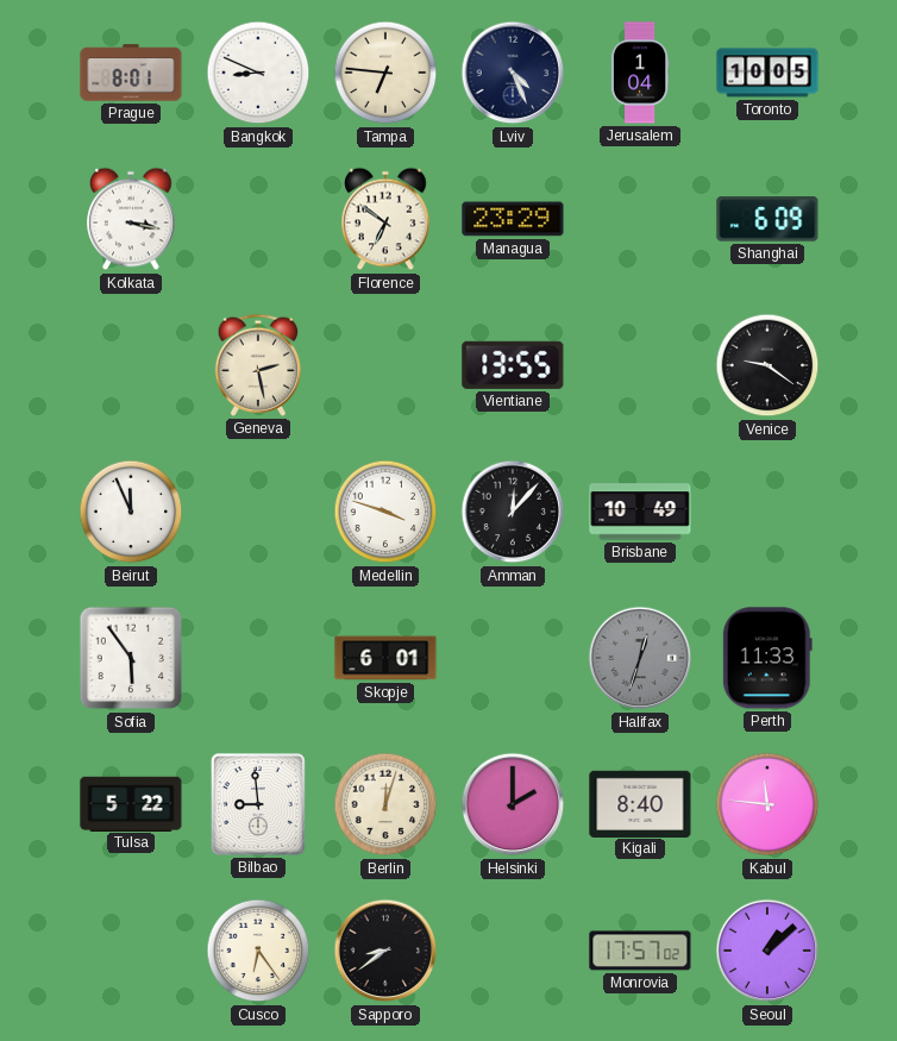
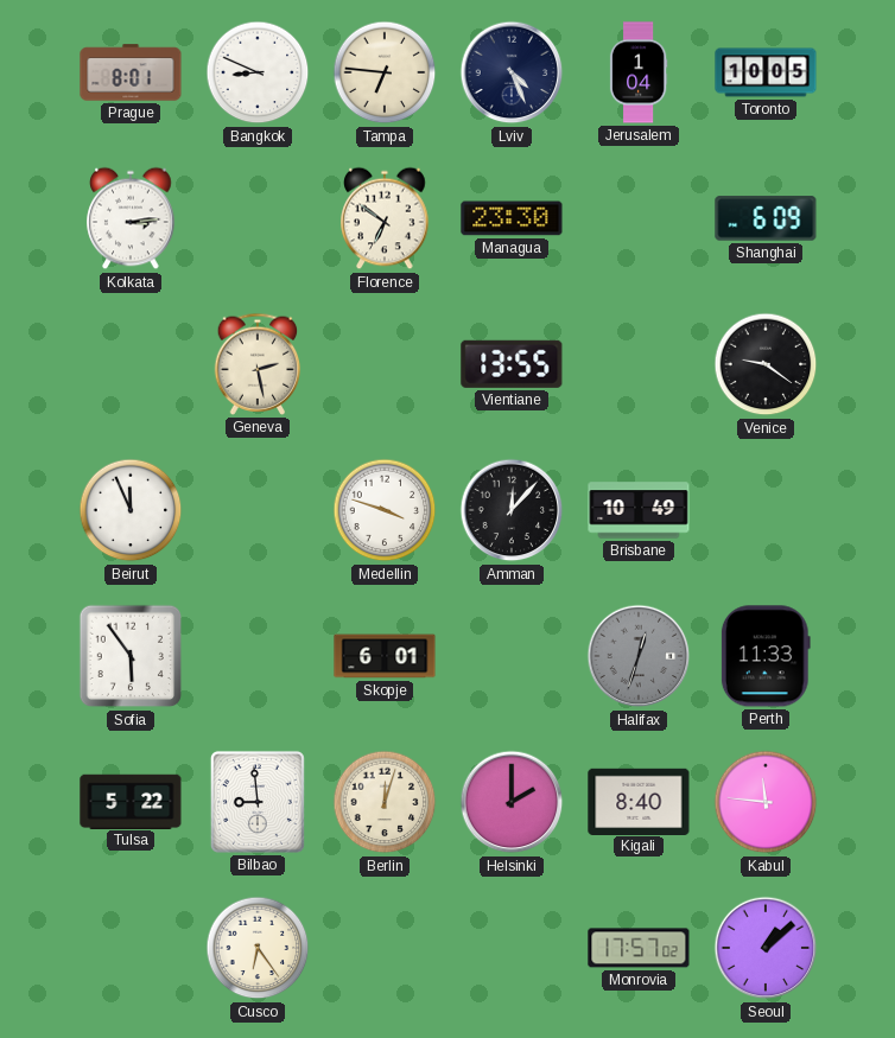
Kolkata: 3:17 -> 3:14
Managua: 23:29 -> 23:30
Sapporo: 8:39 -> none
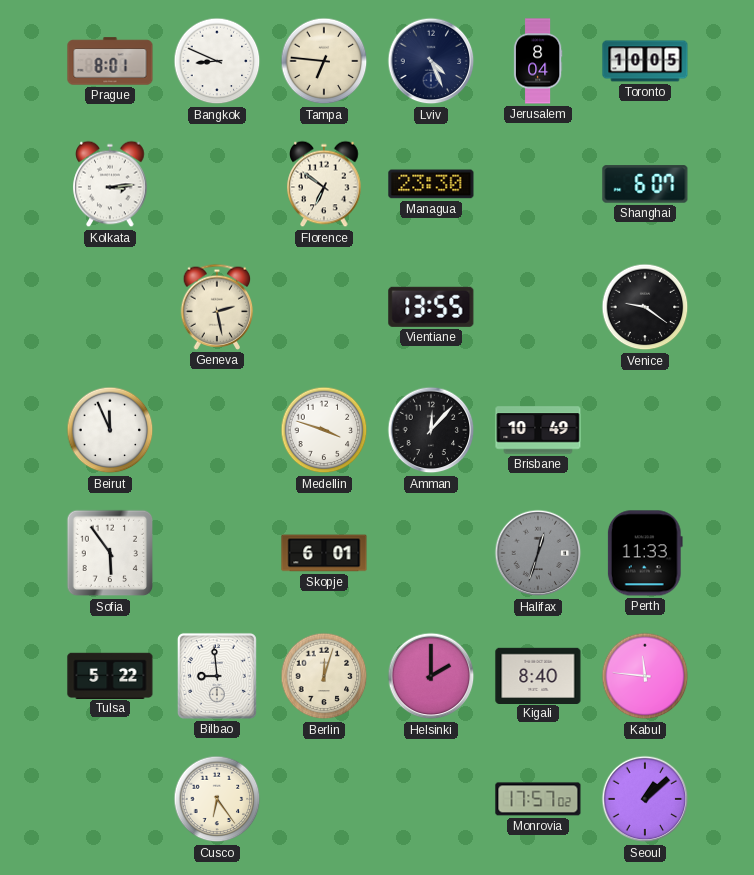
Jerusalem: 1:04 -> 8:04
Shanghai: 6:09 -> 6:07
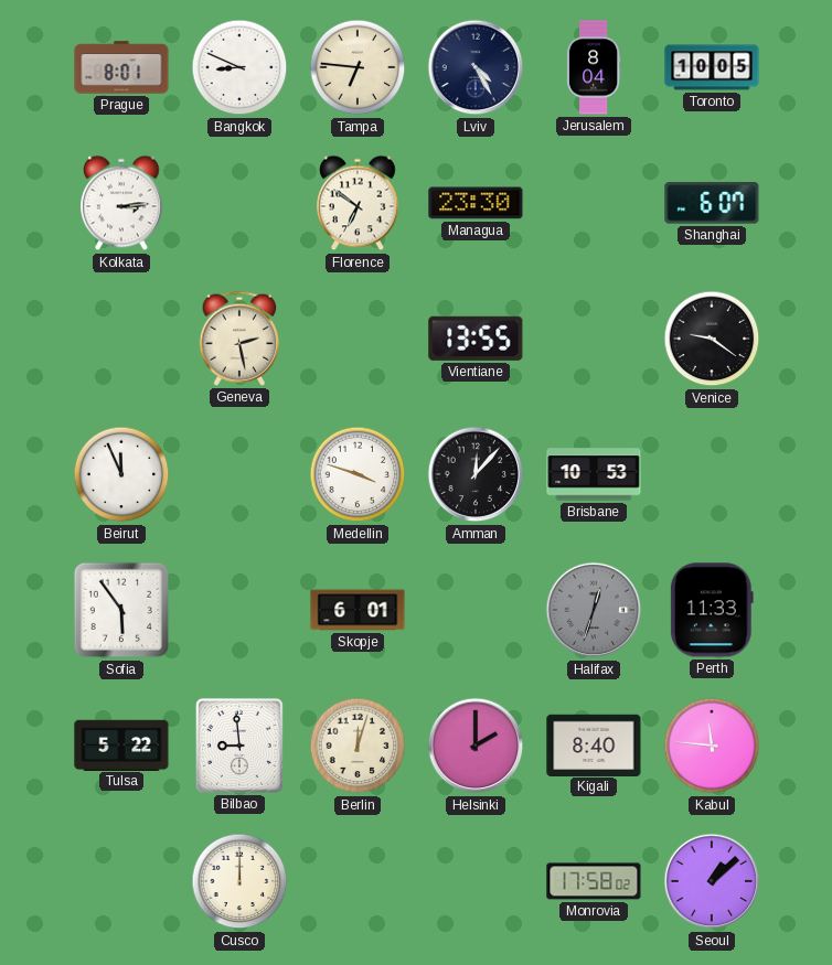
Lviv: 4:26 -> 4:25
Brisbane: 10:49 -> 10:53
Cusco: 6:24 -> 12:00
Monrovia: 17:57 -> 17:58
